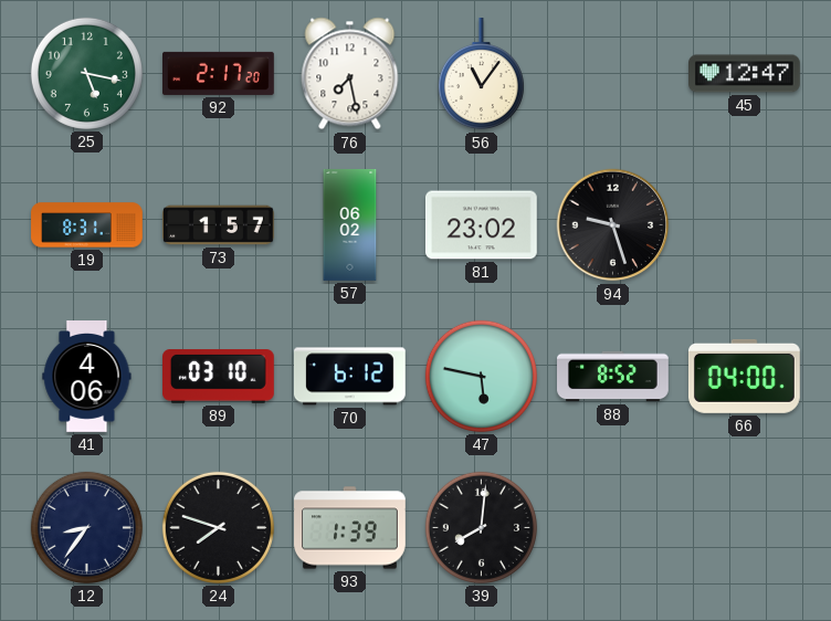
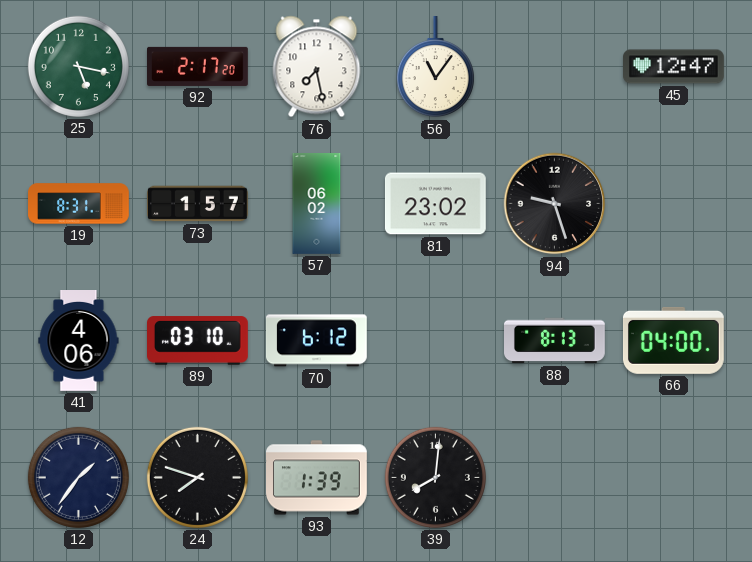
47: 5:47 -> none
88: 8:52 -> 8:13
12: 8:36 -> 1:36
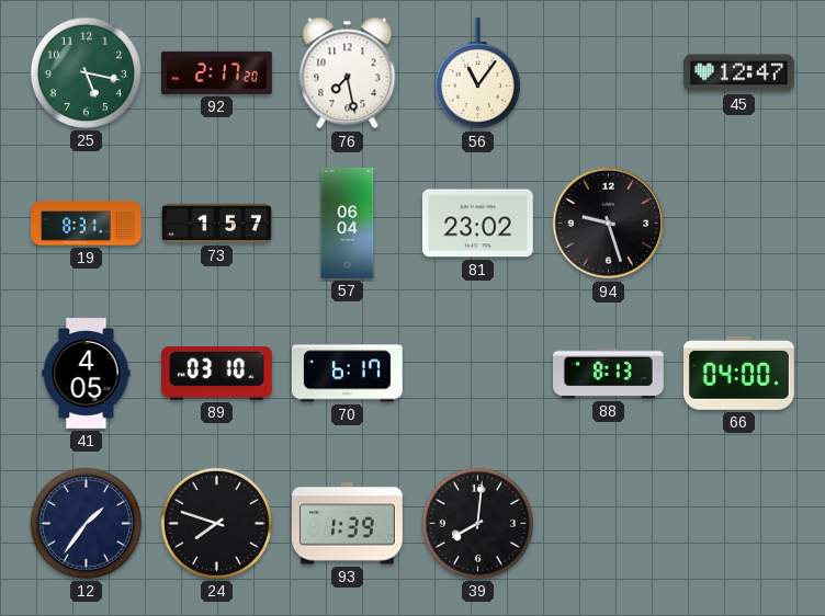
57: 06:02 -> 06:04
41: 4:06 -> 4:05
70: 6:12 -> 6:17
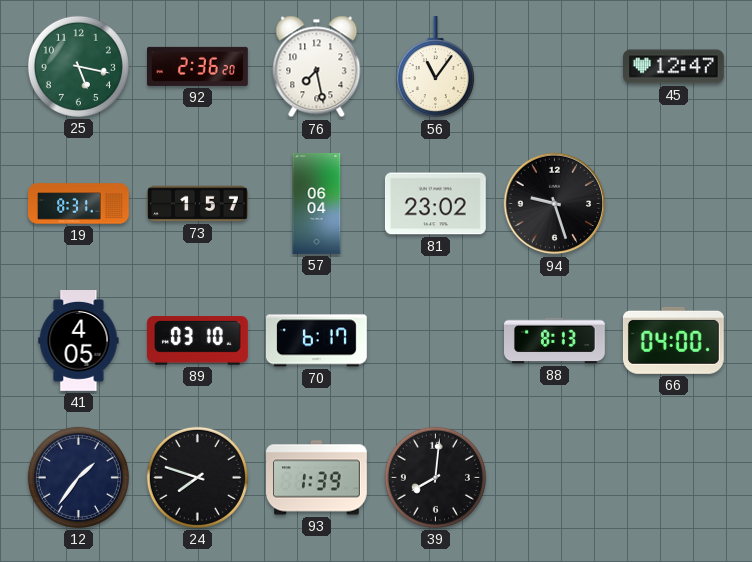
92: 2:17 -> 2:36
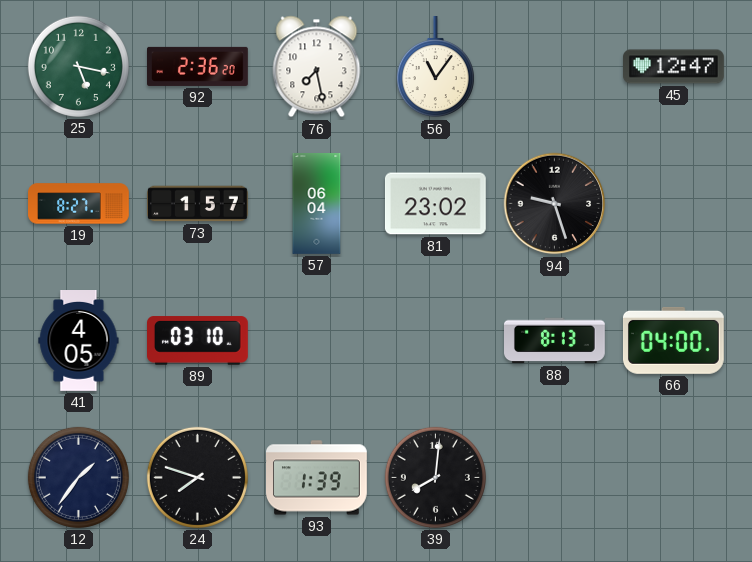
19: 8:31 -> 8:27
70: 6:17 -> none
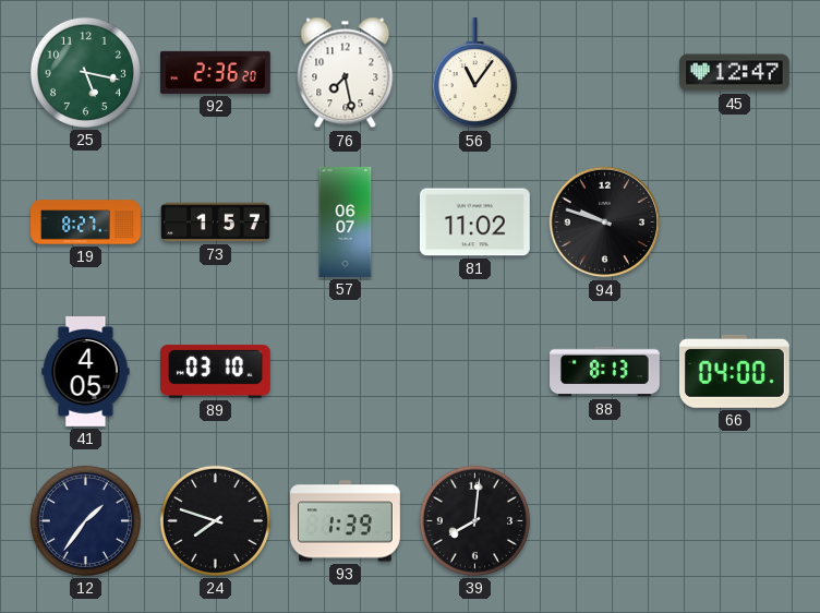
57: 06:04 -> 06:07
81: 23:02 -> 11:02
94: 9:27 -> 9:48
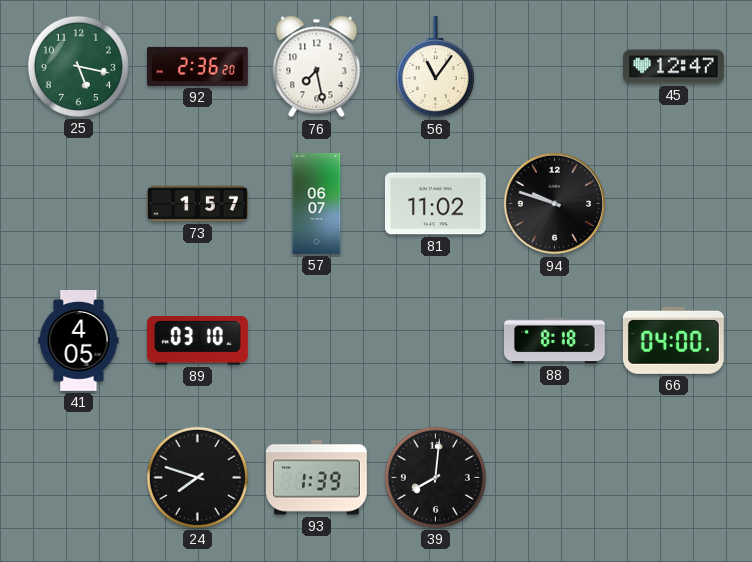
19: 8:27 -> none
88: 8:13 -> 8:18
12: 1:36 -> none
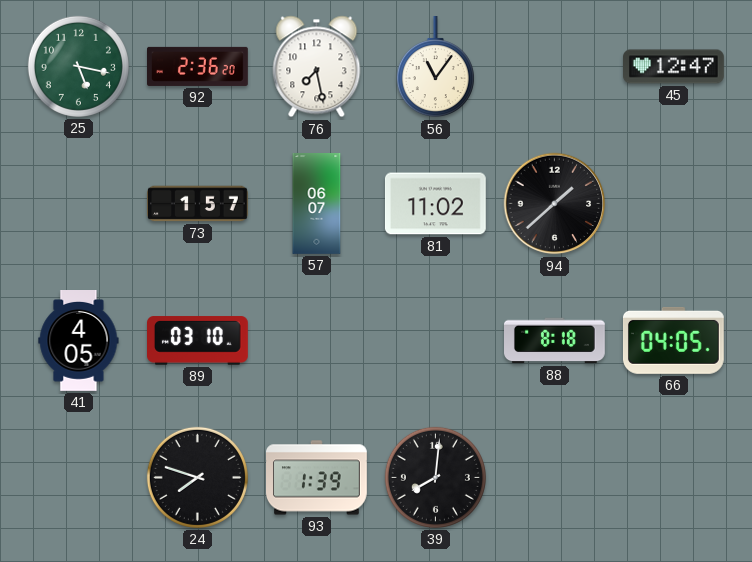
94: 9:48 -> 1:38
66: 04:00 -> 04:05
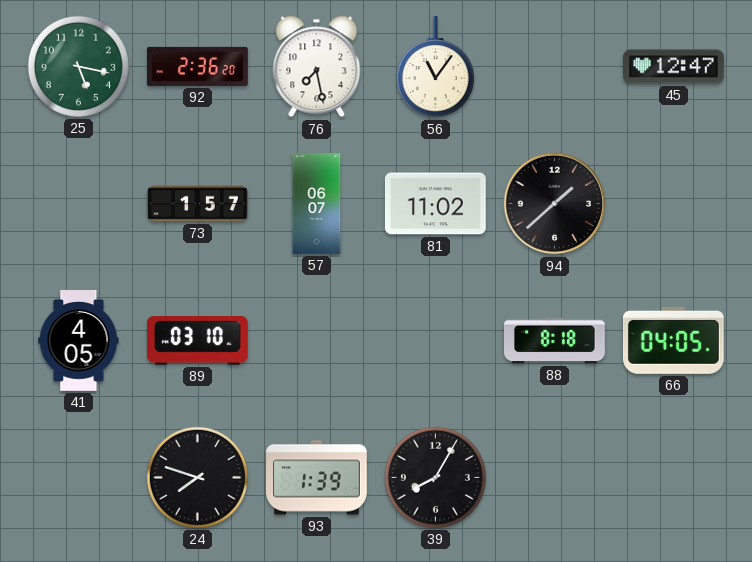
39: 8:01 -> 8:05
